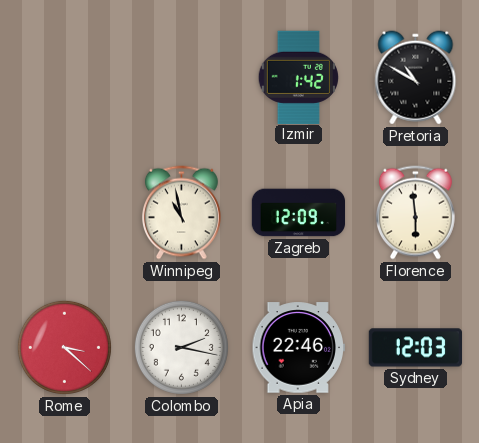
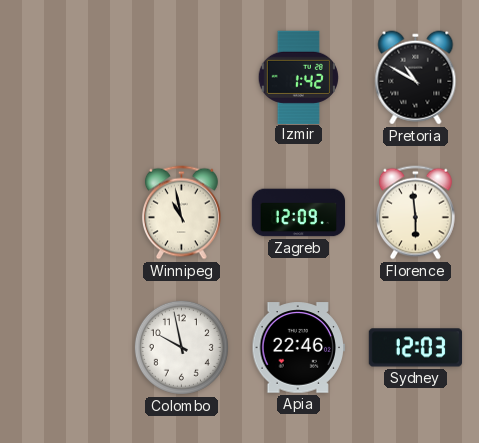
Rome: 3:22 -> none
Colombo: 2:17 -> 9:58
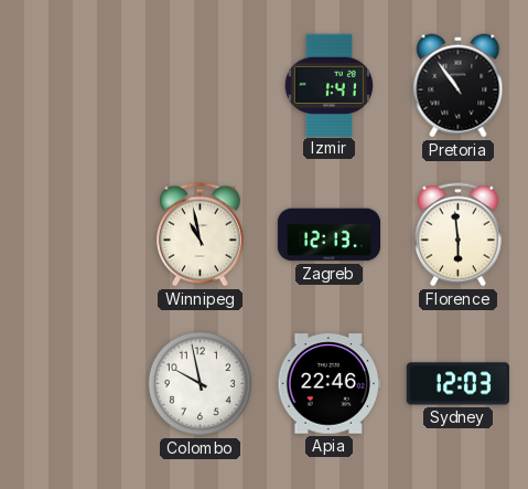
Izmir: 1:42 -> 1:41
Pretoria: 10:50 -> 10:54
Zagreb: 12:09 -> 12:13
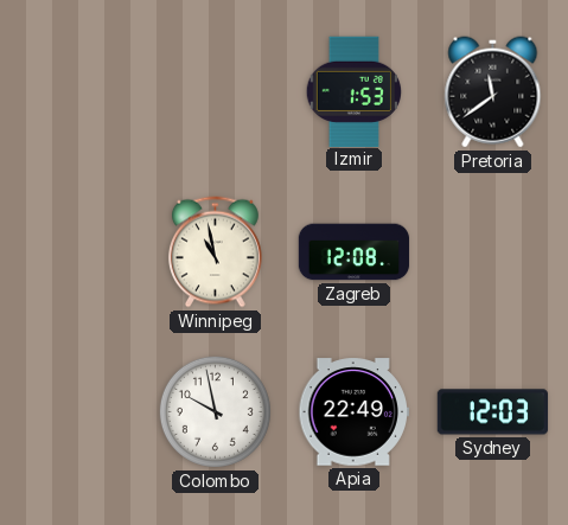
Izmir: 1:41 -> 1:53
Pretoria: 10:54 -> 11:39
Zagreb: 12:13 -> 12:08
Florence: 5:59 -> none
Apia: 22:46 -> 22:49
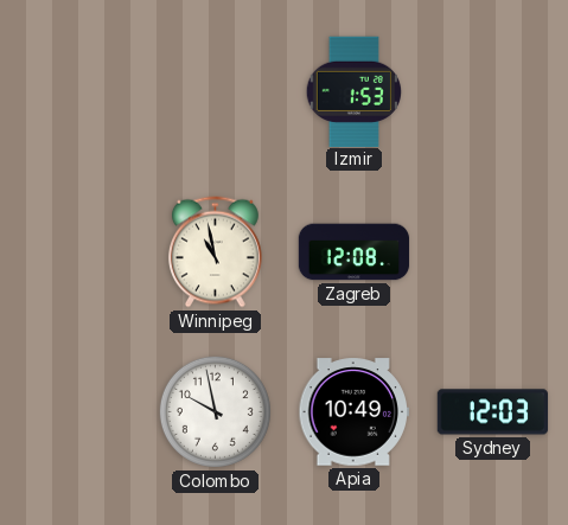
Pretoria: 11:39 -> none
Apia: 22:49 -> 10:49
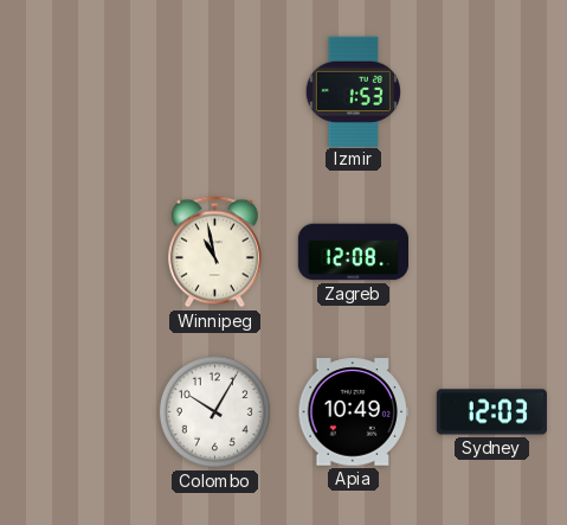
Colombo: 9:58 -> 10:05
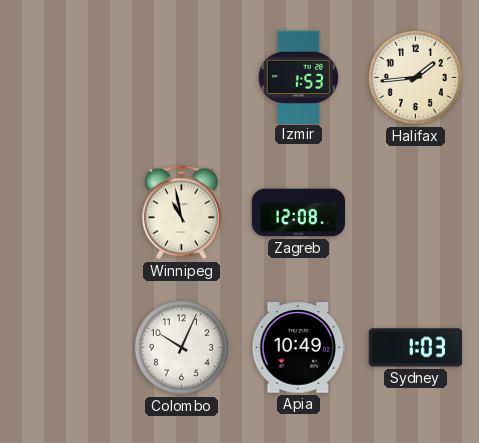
Halifax: none -> 1:44
Colombo: 10:05 -> 10:04
Sydney: 12:03 -> 1:03
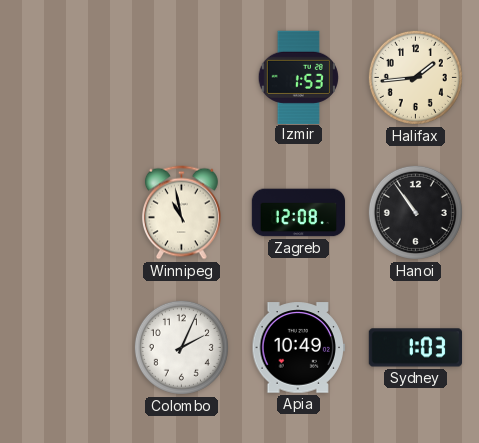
Hanoi: none -> 10:54
Colombo: 10:04 -> 2:04
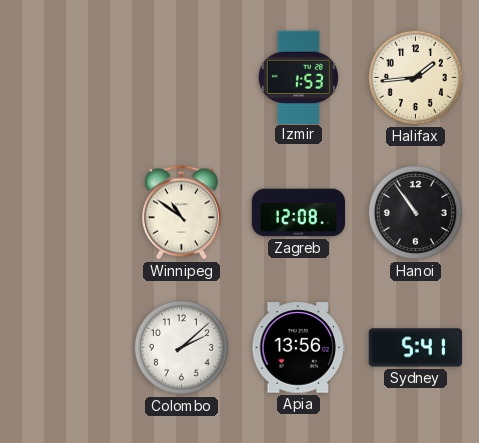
Winnipeg: 10:58 -> 10:51
Colombo: 2:04 -> 2:08
Apia: 10:49 -> 13:56
Sydney: 1:03 -> 5:41
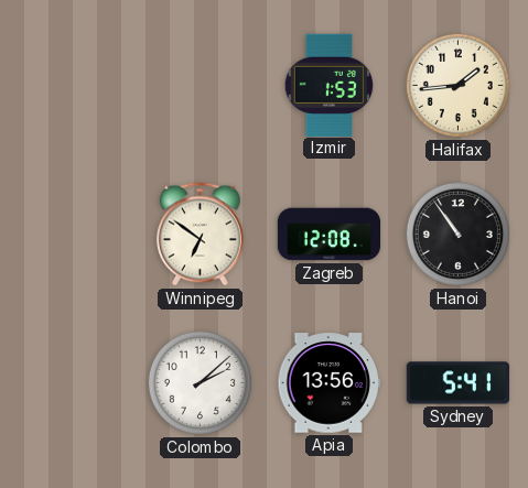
Winnipeg: 10:51 -> 6:51
